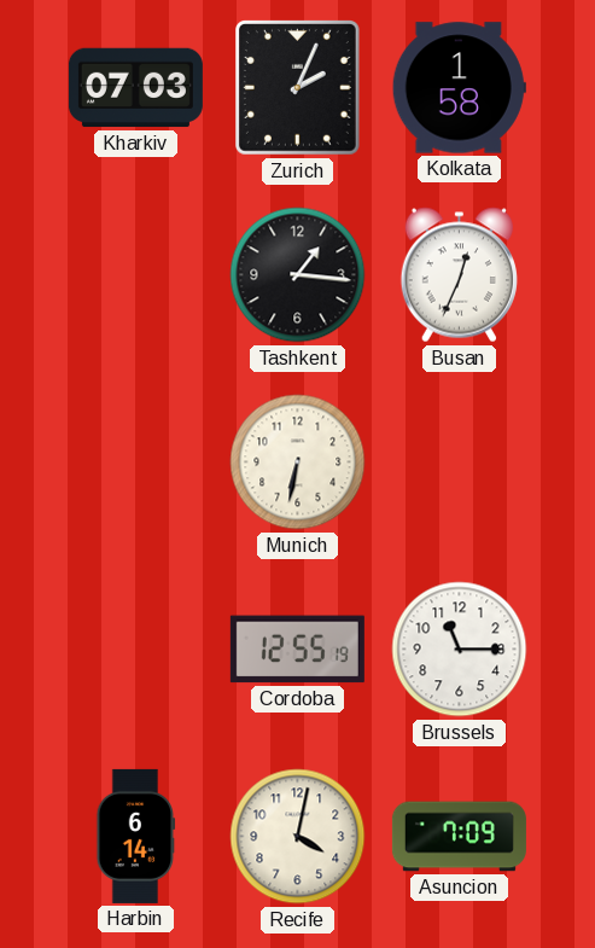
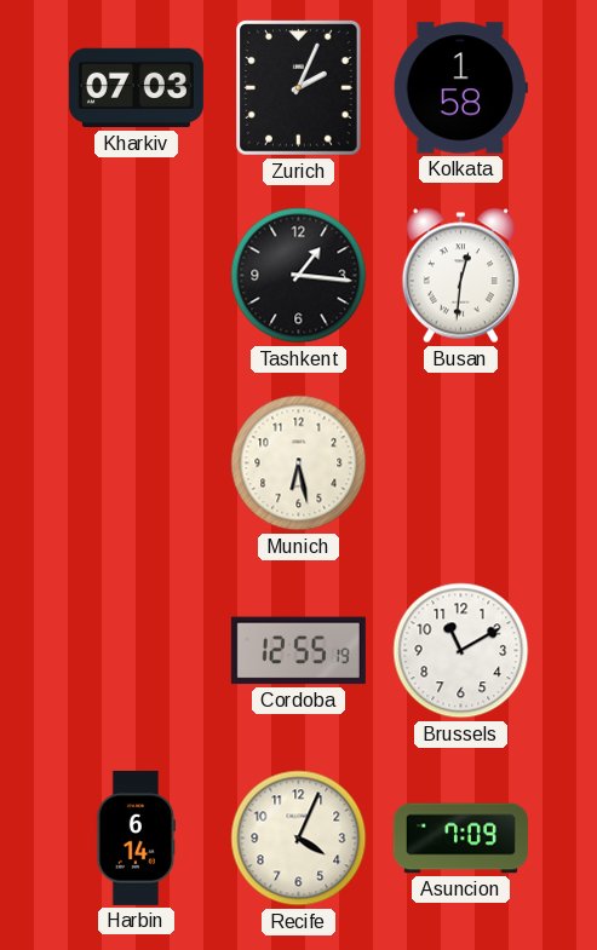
Busan: 12:34 -> 12:31
Munich: 6:32 -> 6:28
Brussels: 11:15 -> 11:10
Recife: 4:02 -> 4:04
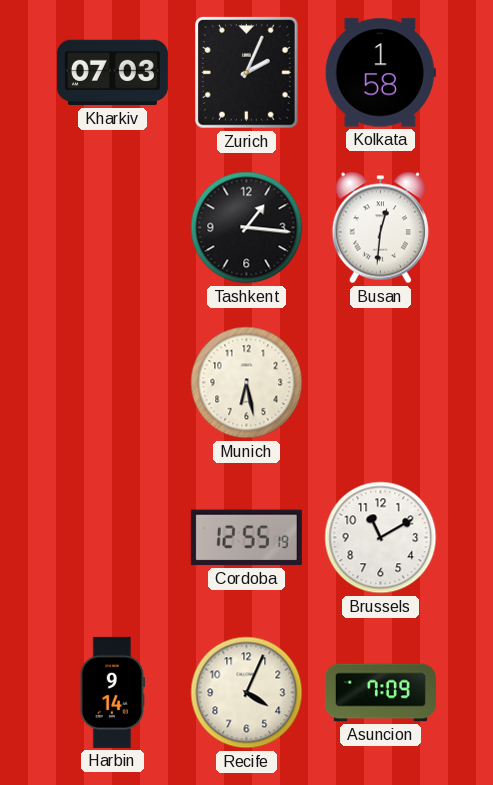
Harbin: 6:14 -> 9:14
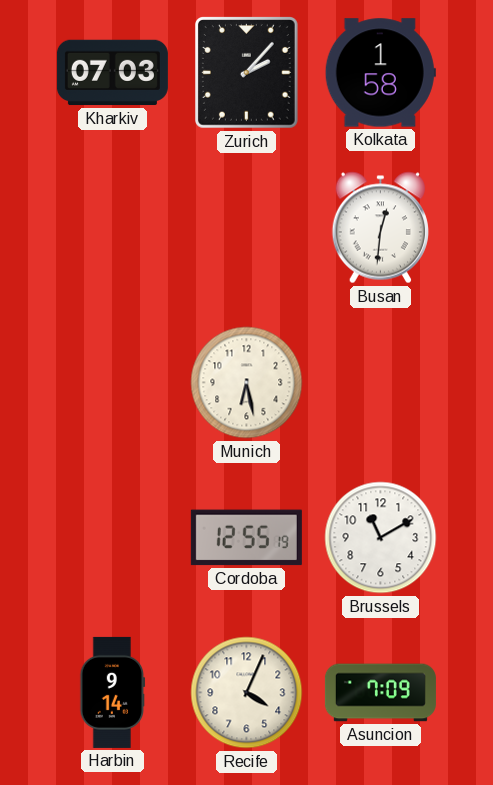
Zurich: 2:04 -> 2:07
Tashkent: 1:16 -> none
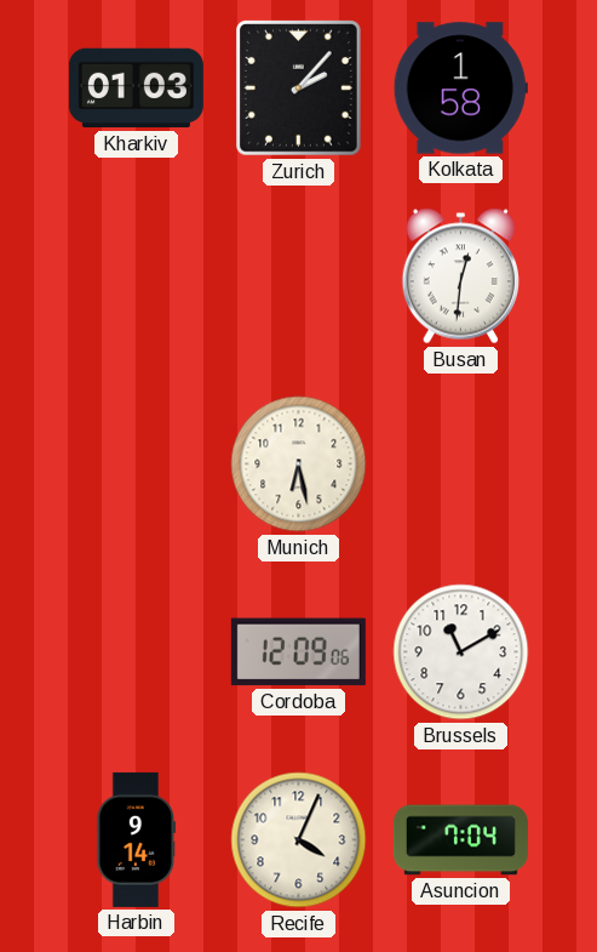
Kharkiv: 07:03 -> 01:03
Cordoba: 12:55 -> 12:09
Asuncion: 7:09 -> 7:04
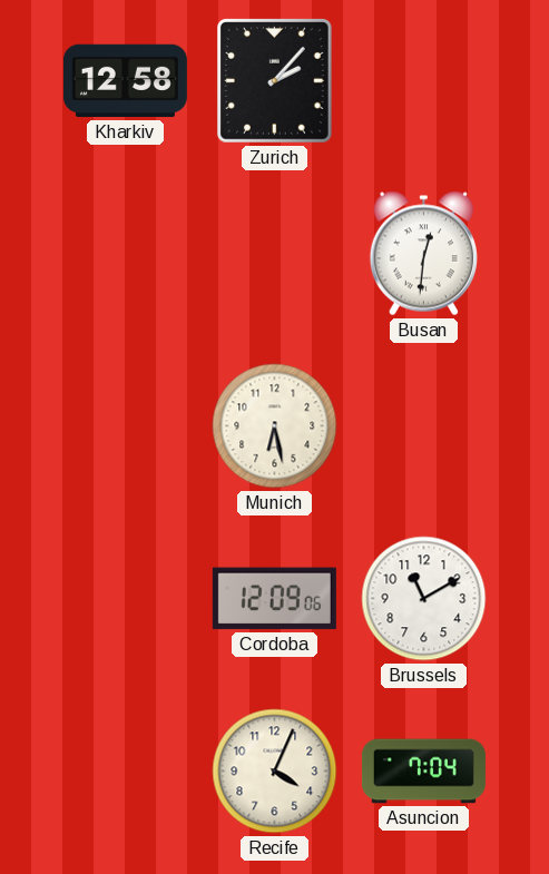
Kharkiv: 01:03 -> 12:58
Kolkata: 1:58 -> none
Harbin: 9:14 -> none
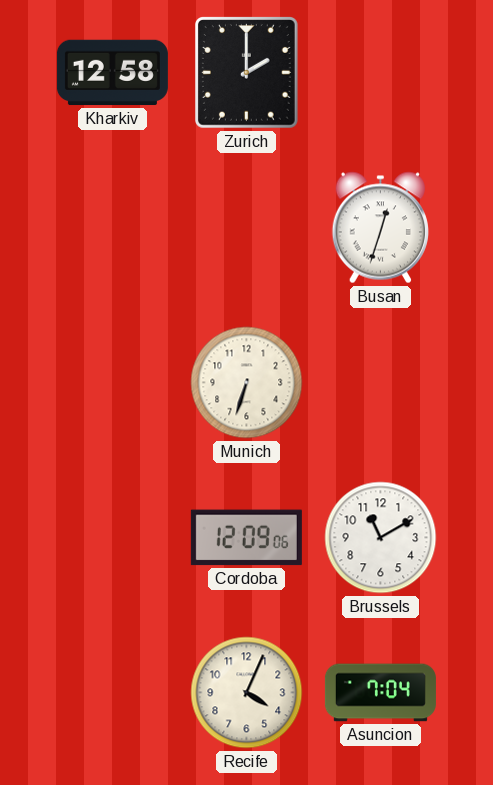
Zurich: 2:07 -> 2:00
Busan: 12:31 -> 12:33
Munich: 6:28 -> 6:33
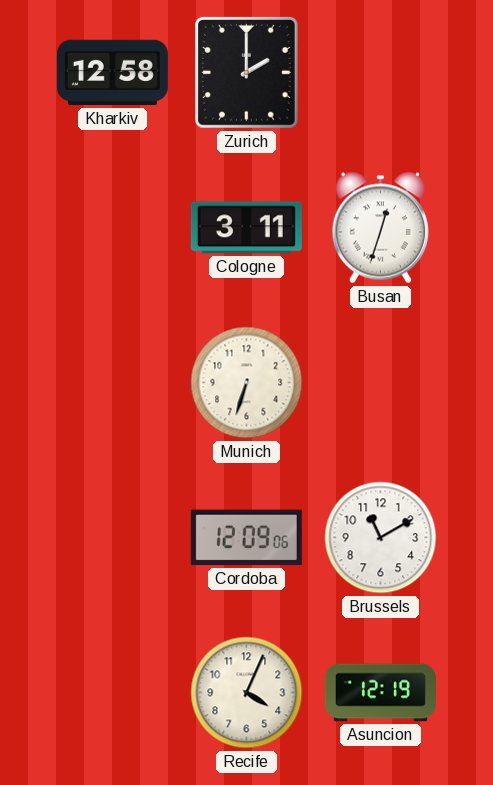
Cologne: none -> 3:11
Asuncion: 7:04 -> 12:19
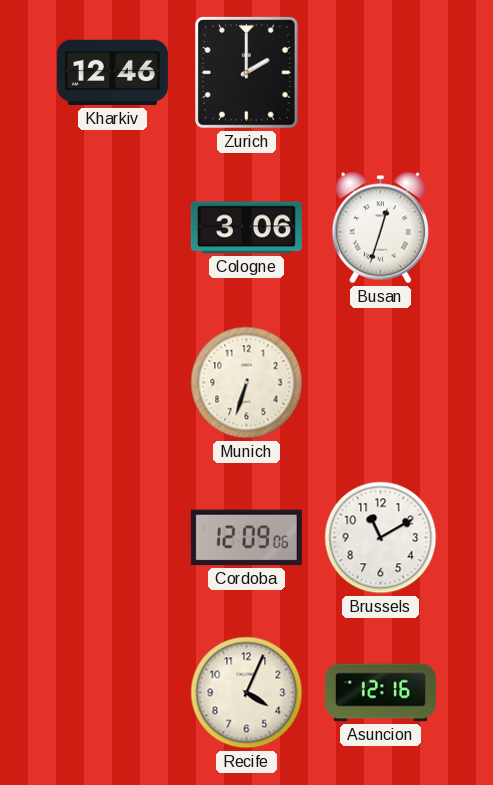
Kharkiv: 12:58 -> 12:46
Cologne: 3:11 -> 3:06
Asuncion: 12:19 -> 12:16
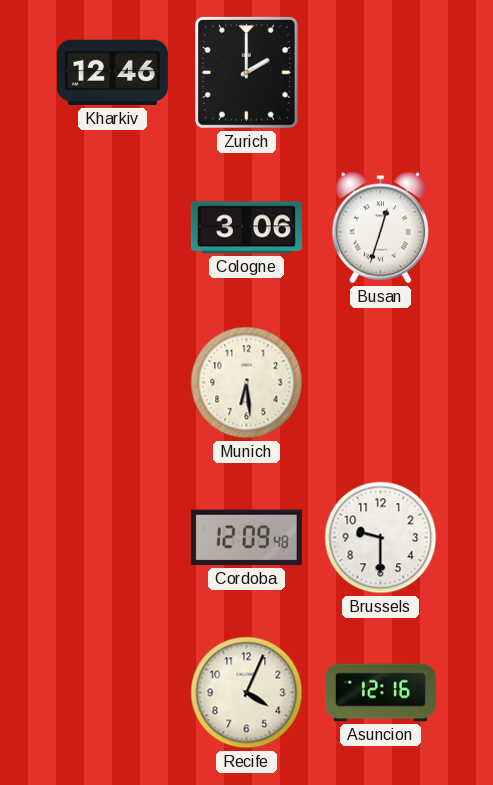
Munich: 6:33 -> 6:29
Cordoba: 12:09:06 -> 12:09:48
Brussels: 11:10 -> 9:30
